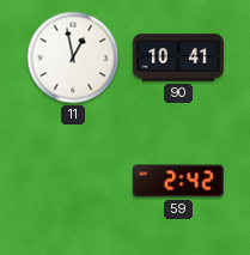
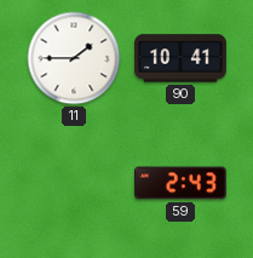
11: 12:58 -> 1:45
59: 2:42 -> 2:43
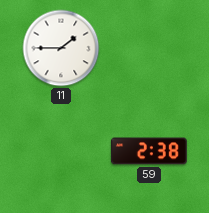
90: 10:41 -> none
59: 2:43 -> 2:38
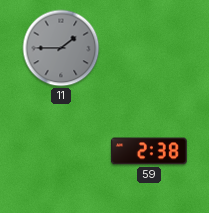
11 dial: white -> grey
